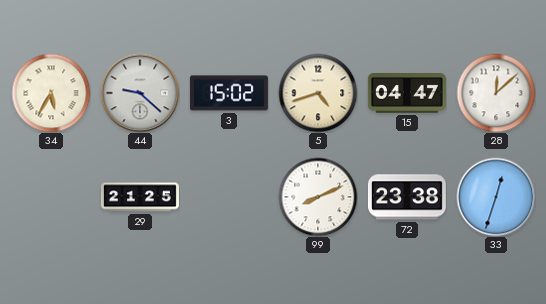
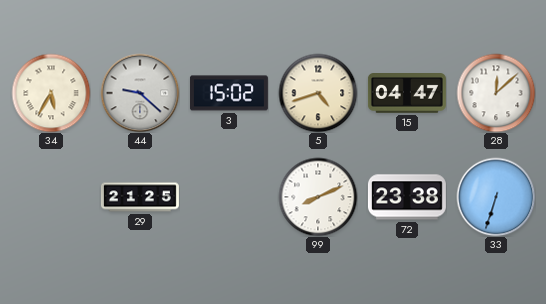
33: 12:33 -> 6:33
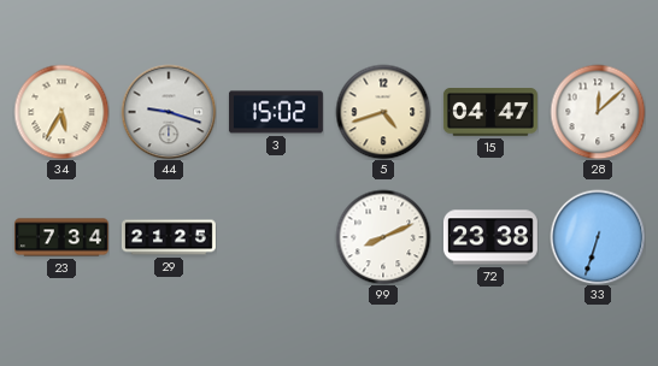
44: 9:22 -> 9:18
23: none -> 7:34
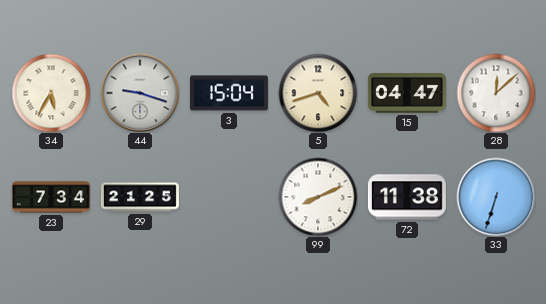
3: 15:02 -> 15:04
72: 23:38 -> 11:38
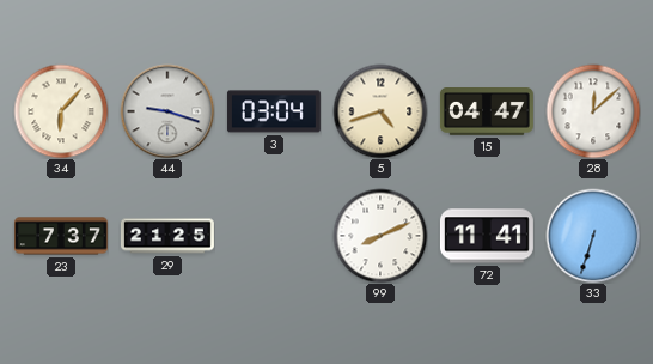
34: 5:35 -> 6:07
3: 15:04 -> 03:04
23: 7:34 -> 7:37
72: 11:38 -> 11:41
